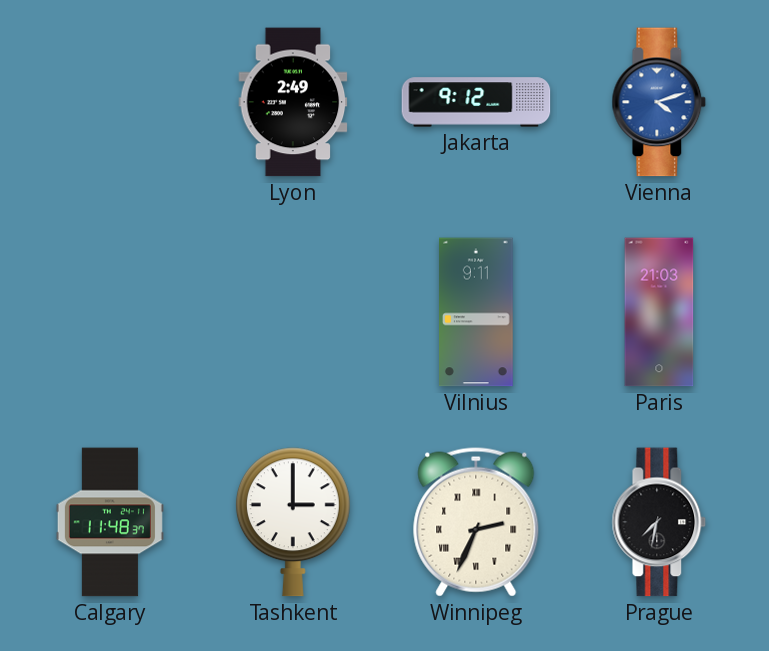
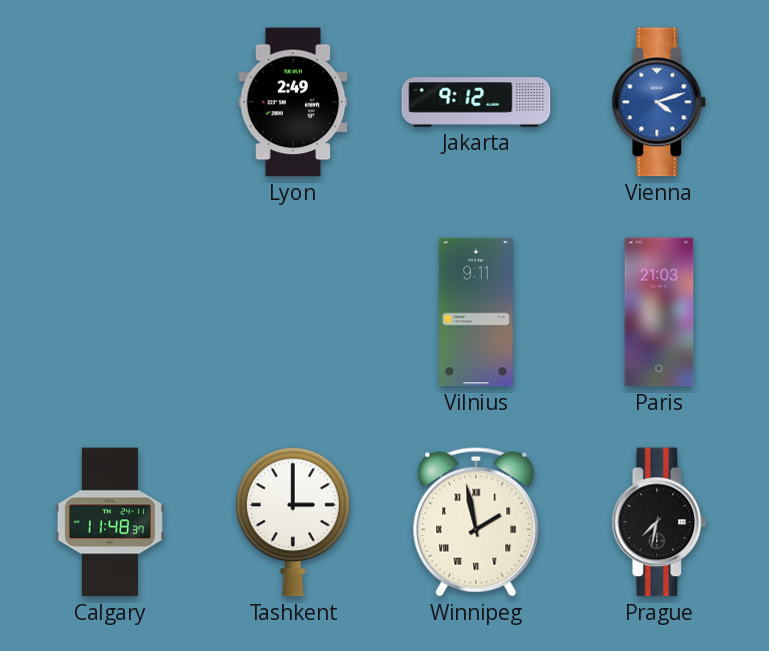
Winnipeg: 2:34 -> 1:58
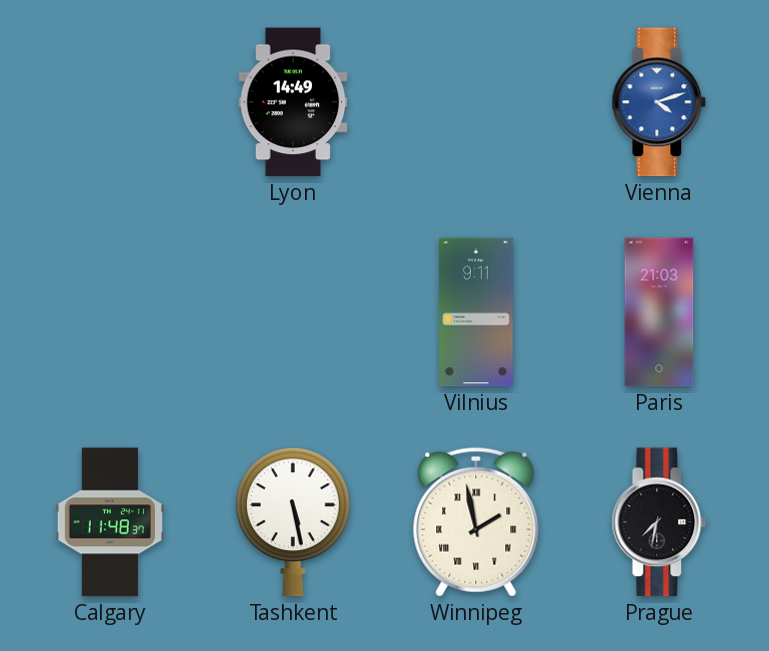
Lyon: 2:49 -> 14:49
Jakarta: 9:12 -> none
Tashkent: 3:00 -> 5:28
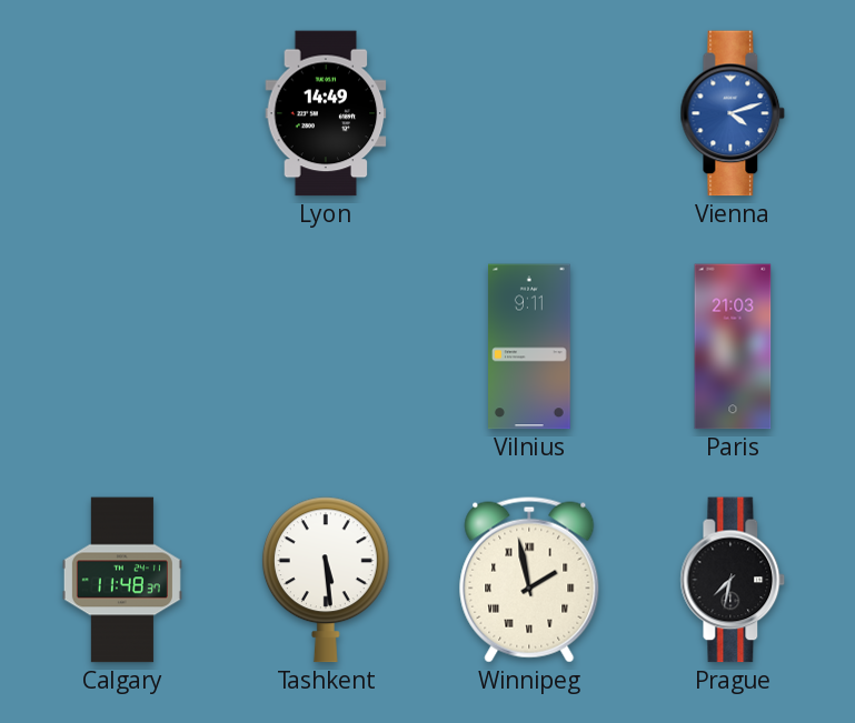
Tashkent: 5:28 -> 5:29
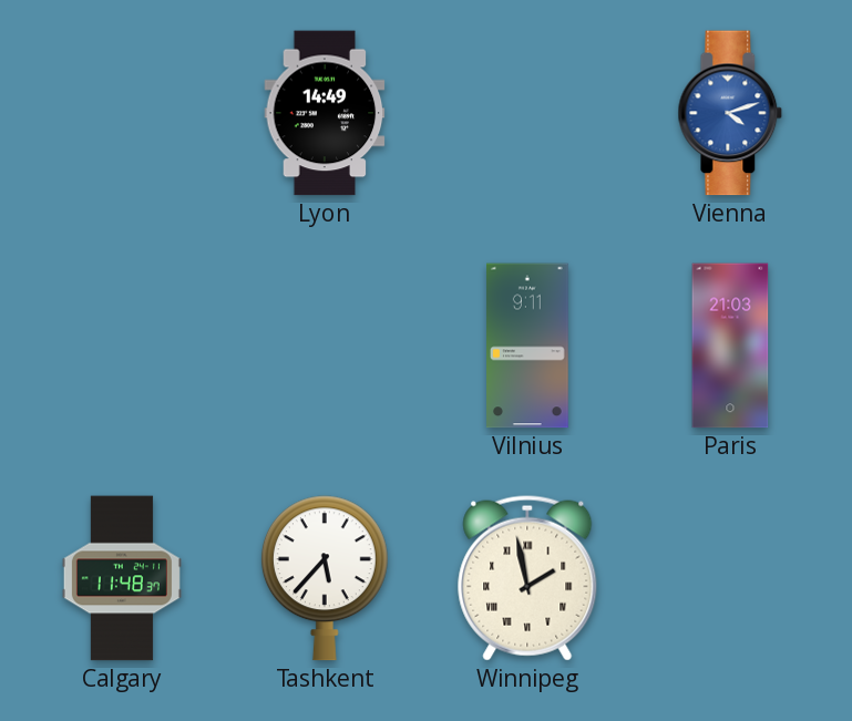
Tashkent: 5:29 -> 5:37
Prague: 7:32 -> none
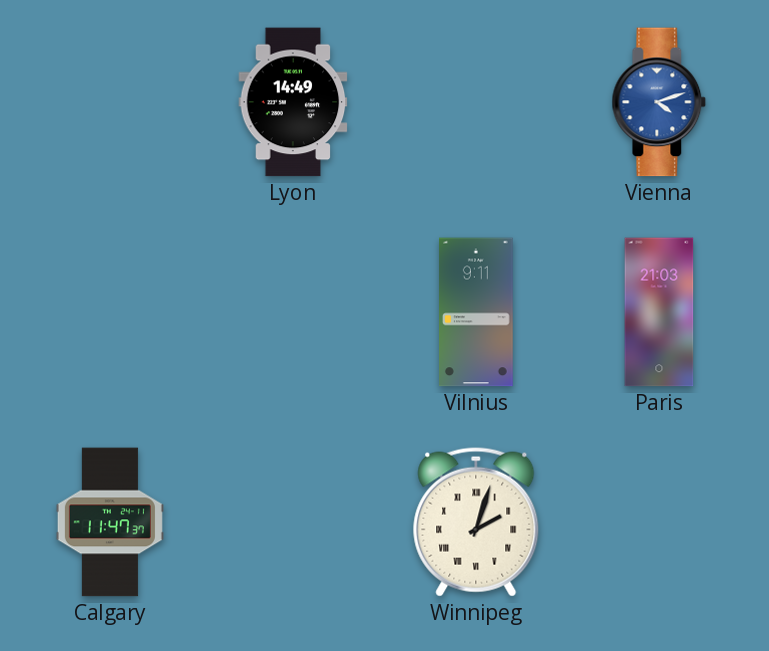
Calgary: 11:48 -> 11:47
Tashkent: 5:37 -> none
Winnipeg: 1:58 -> 2:03
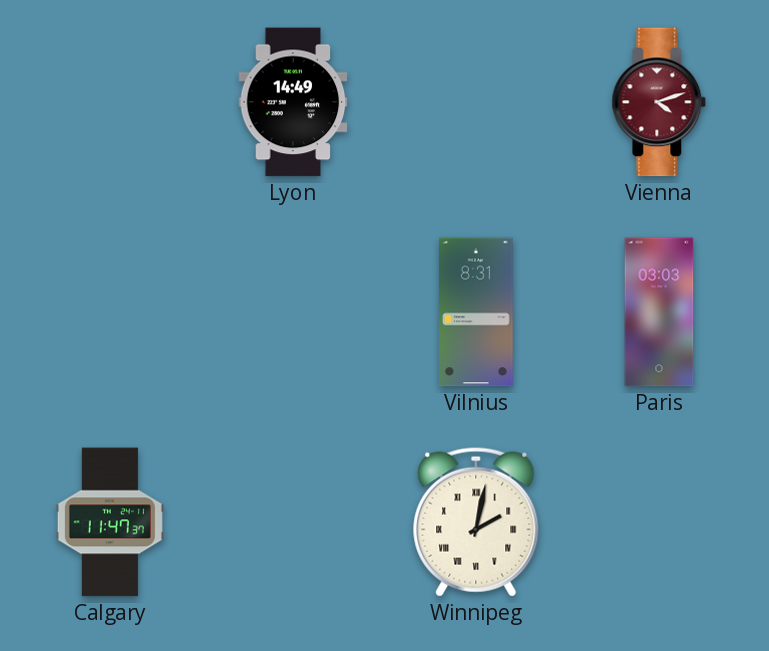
Vienna dial: blue -> burgundy
Vilnius: 9:11 -> 8:31
Paris: 21:03 -> 03:03
Winnipeg: 2:03 -> 2:02
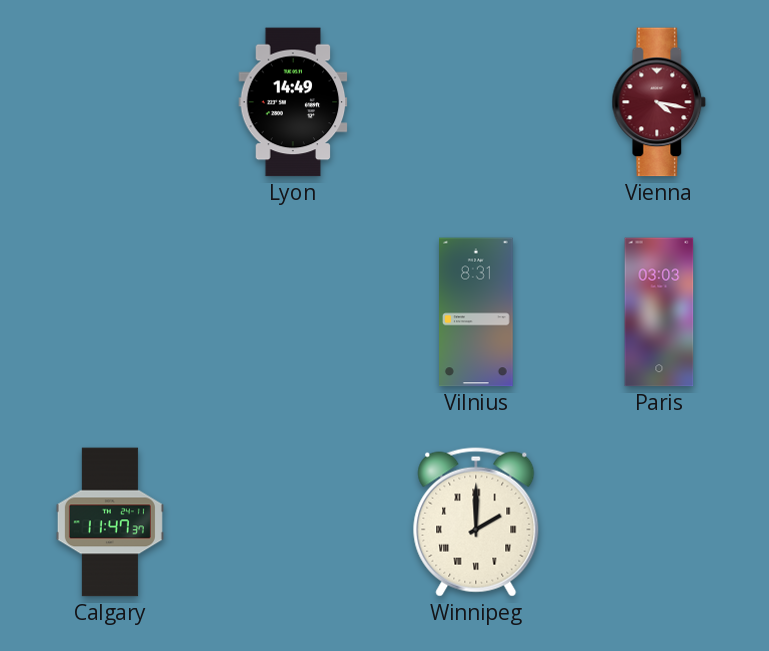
Vienna: 4:12 -> 4:17
Winnipeg: 2:02 -> 2:00
